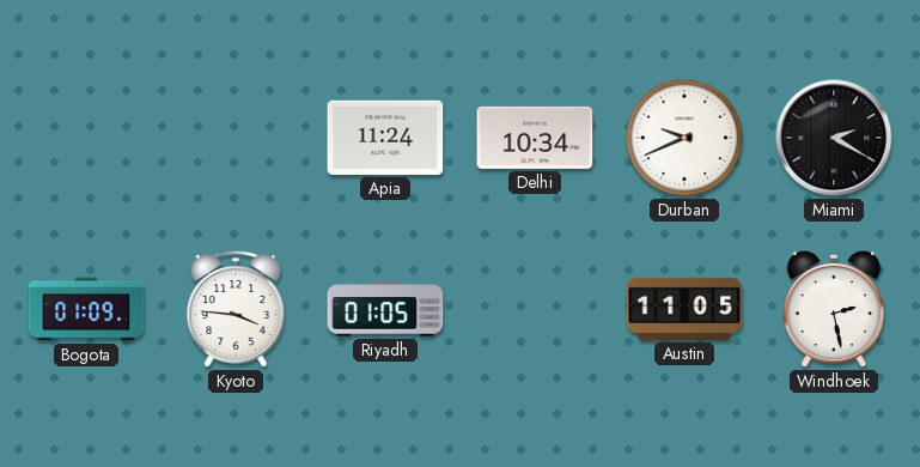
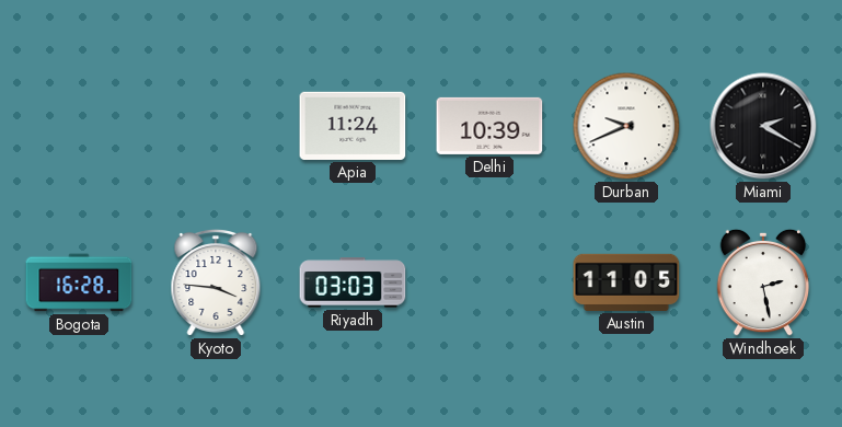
Delhi: 10:34 -> 10:39
Bogota: 01:09 -> 16:28
Riyadh: 01:05 -> 03:03
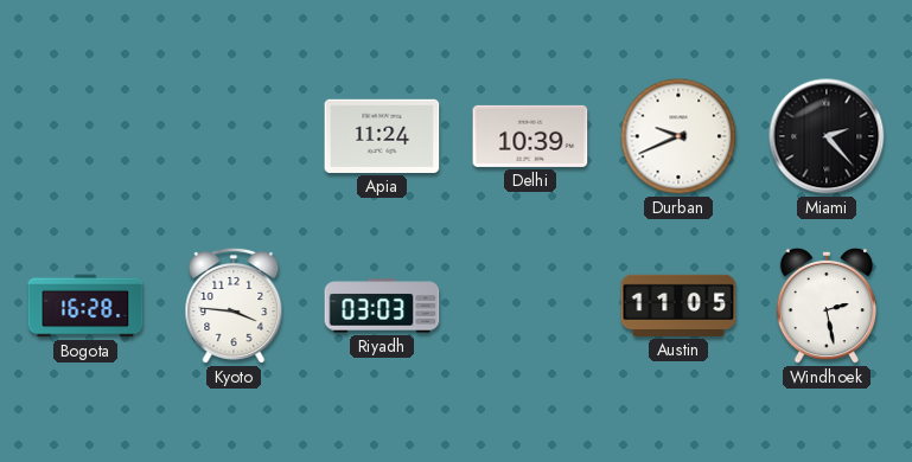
Miami: 2:20 -> 2:23
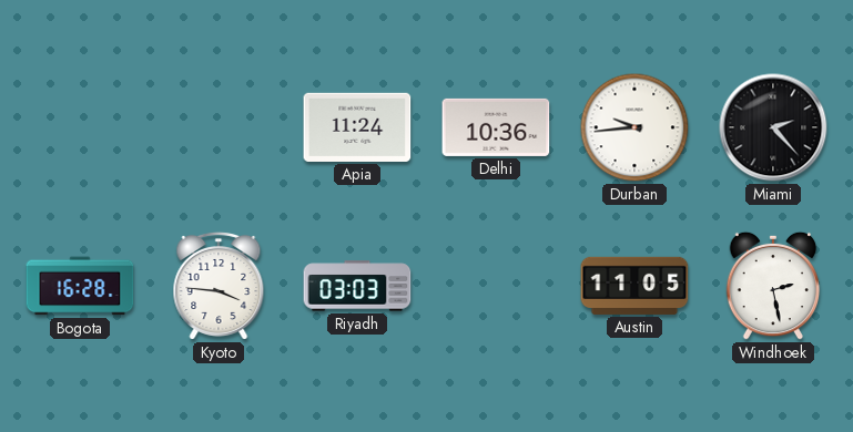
Delhi: 10:39 -> 10:36
Durban: 9:41 -> 9:44
